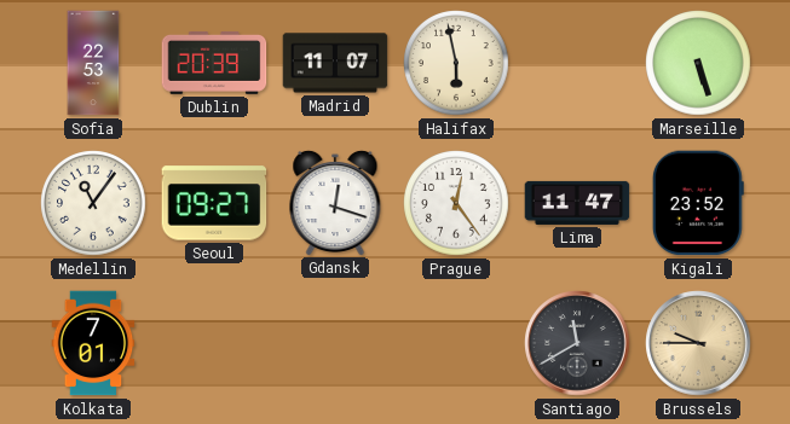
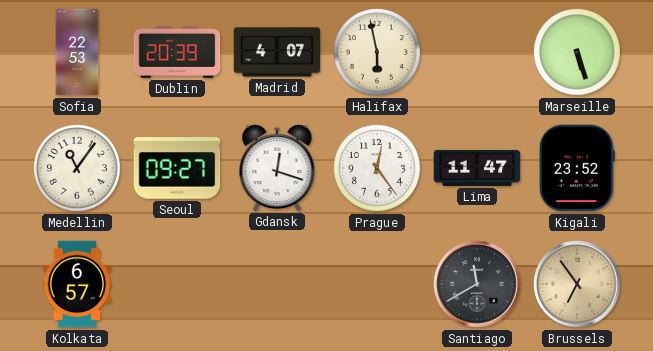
Madrid: 11:07 -> 4:07
Kolkata: 7:01 -> 6:57
Brussels: 9:45 -> 6:54
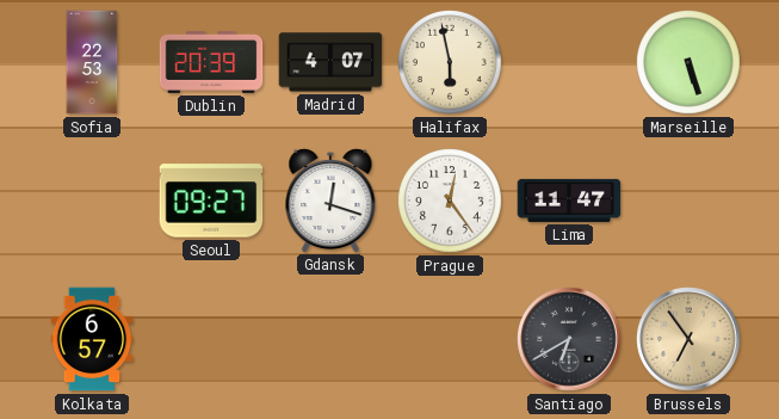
Medellin: 11:06 -> none
Kigali: 23:52 -> none
Santiago: 11:40 -> 6:40
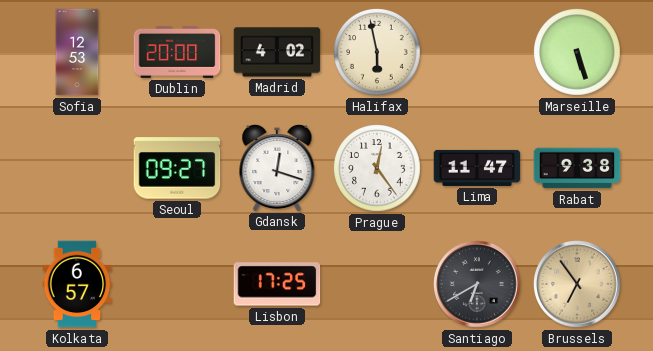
Sofia: 22:53 -> 12:53
Dublin: 20:39 -> 20:00
Madrid: 4:07 -> 4:02
Rabat: none -> 9:38
Lisbon: none -> 17:25
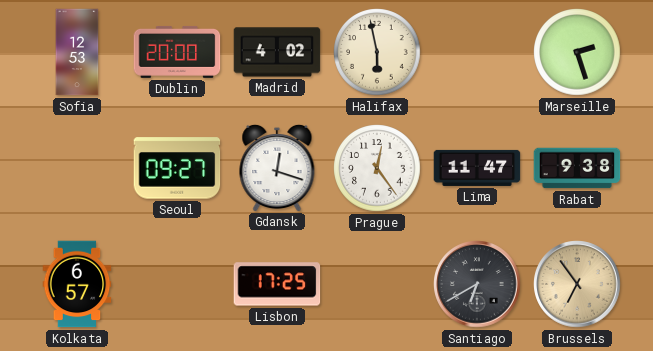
Marseille: 5:27 -> 2:27
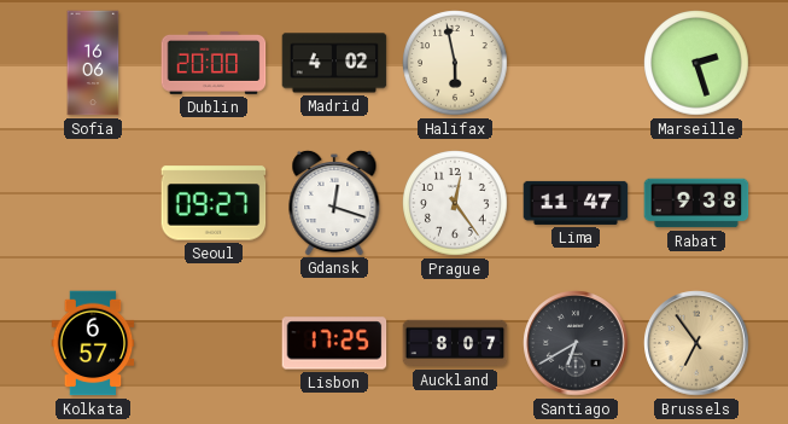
Sofia: 12:53 -> 16:06
Auckland: none -> 8:07
